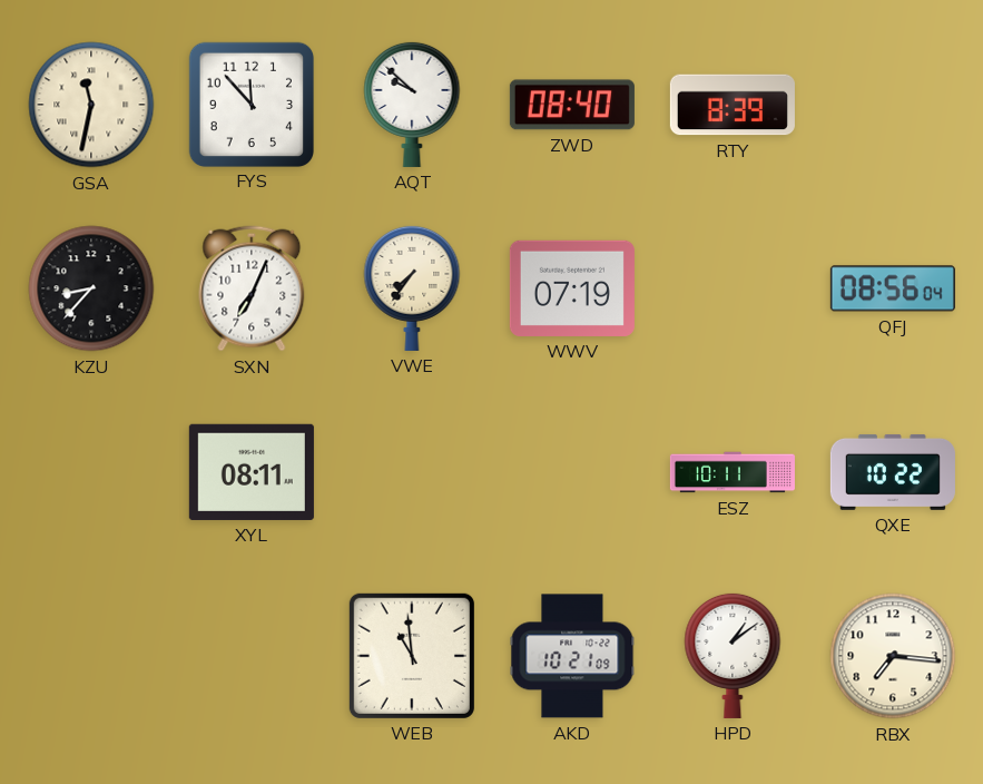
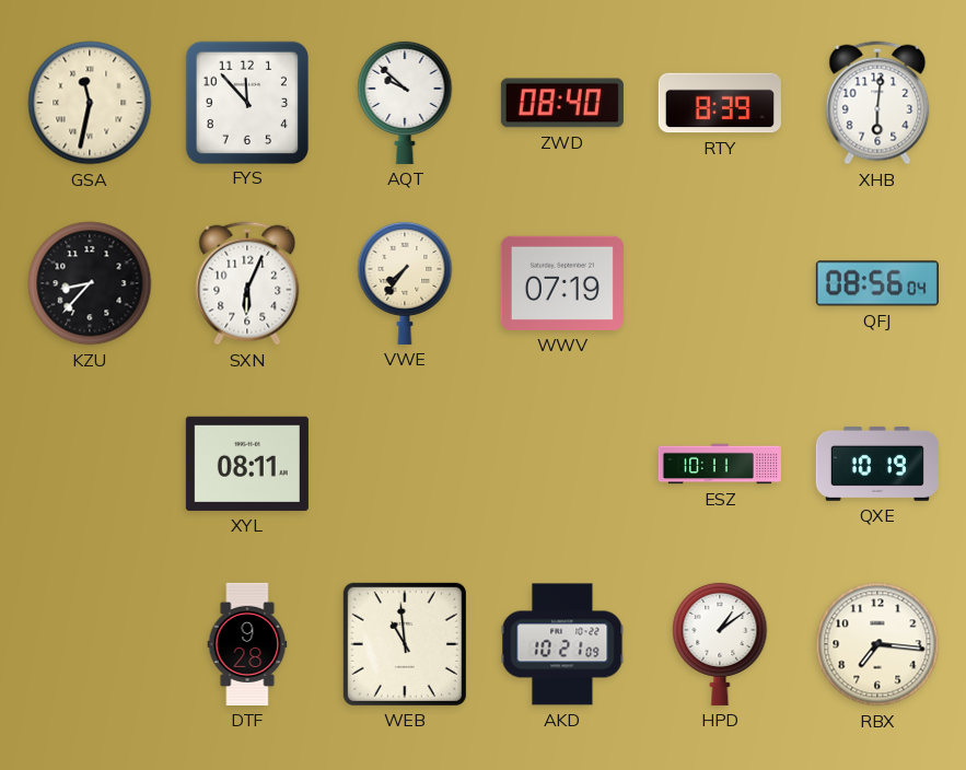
XHB: none -> 6:01
SXN: 7:04 -> 6:04
QXE: 10:22 -> 10:19
DTF: none -> 9:28
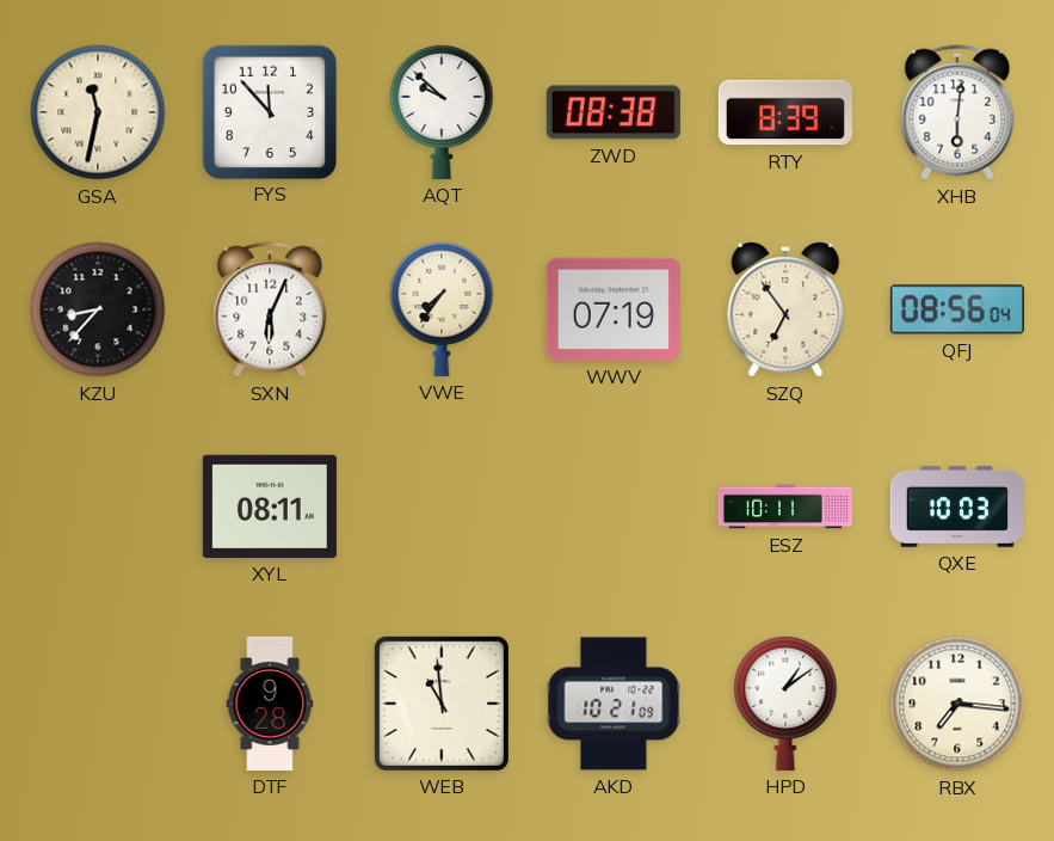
ZWD: 08:40 -> 08:38
SZQ: none -> 6:54
QXE: 10:19 -> 10:03
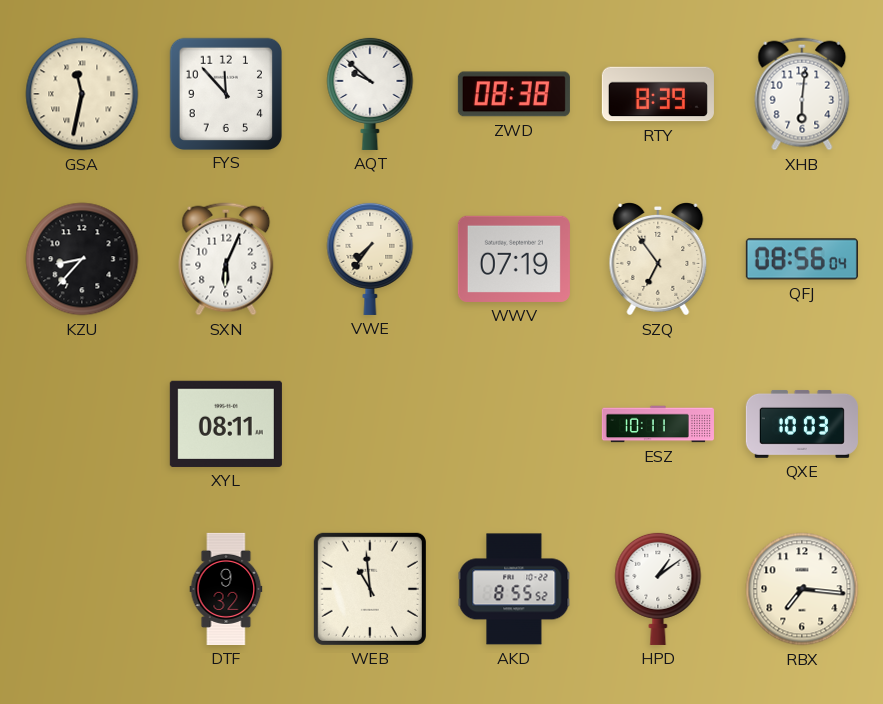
DTF: 9:28 -> 9:32
AKD: 10:21 -> 8:55
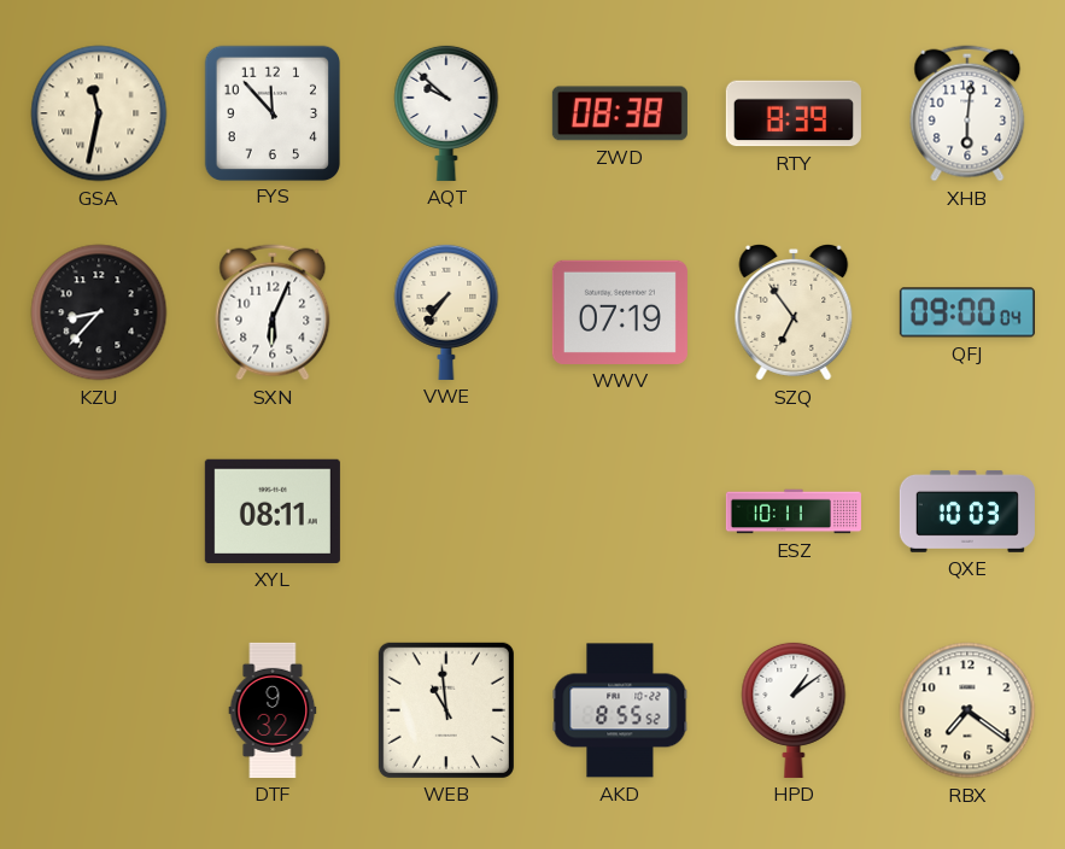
QFJ: 08:56 -> 09:00
RBX: 7:16 -> 7:21
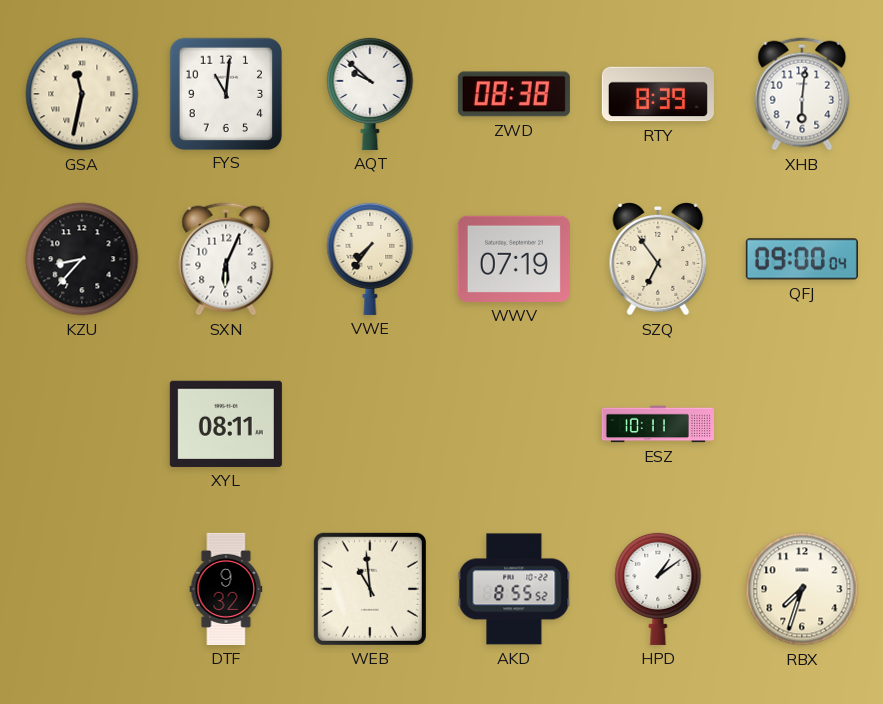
FYS: 11:53 -> 11:01
QXE: 10:03 -> none
RBX: 7:21 -> 7:33
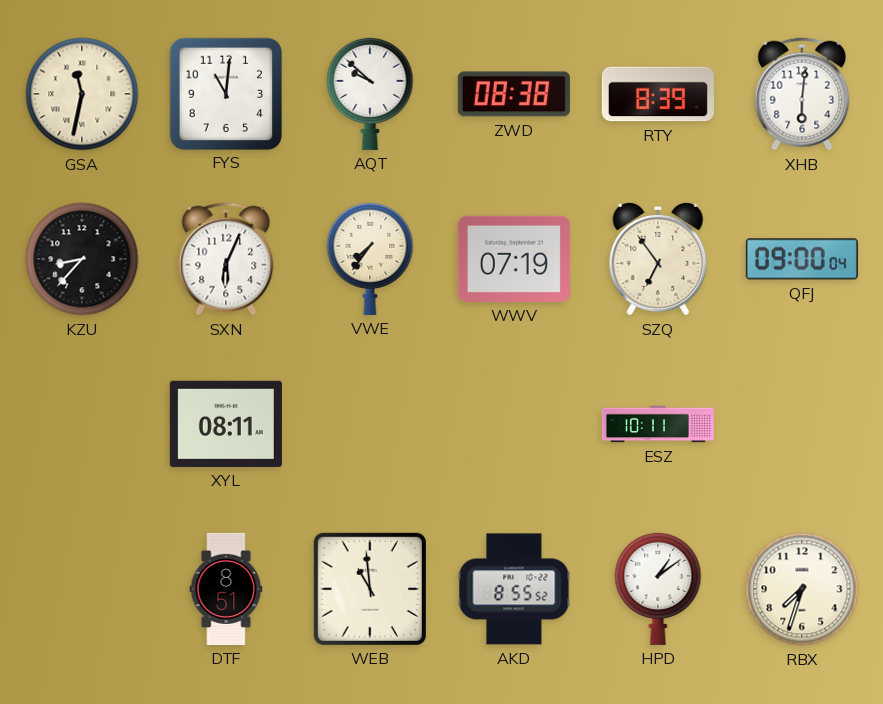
DTF: 9:32 -> 8:51
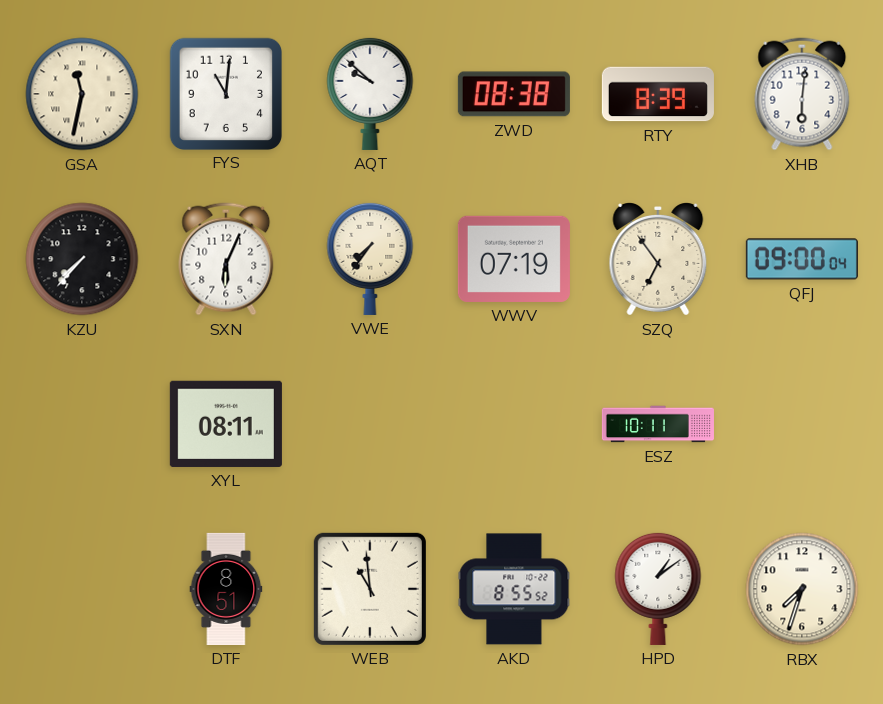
KZU: 8:37 -> 7:37
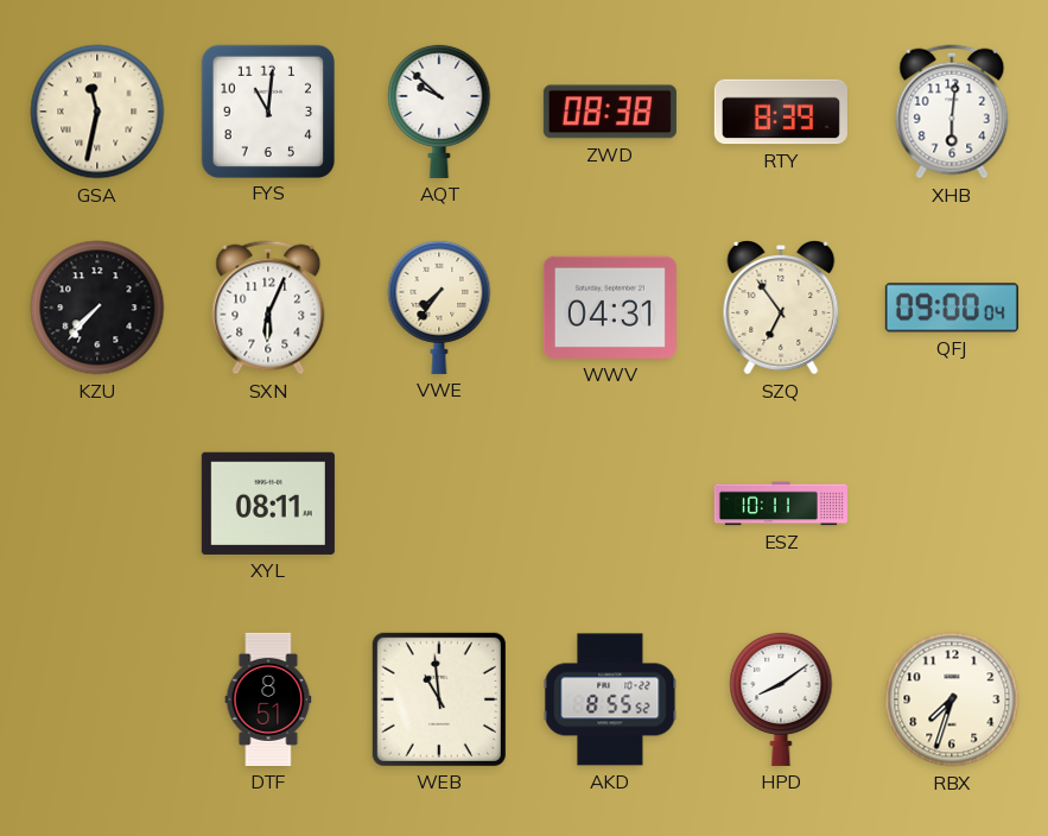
WWV: 07:19 -> 04:31
HPD: 1:09 -> 8:09
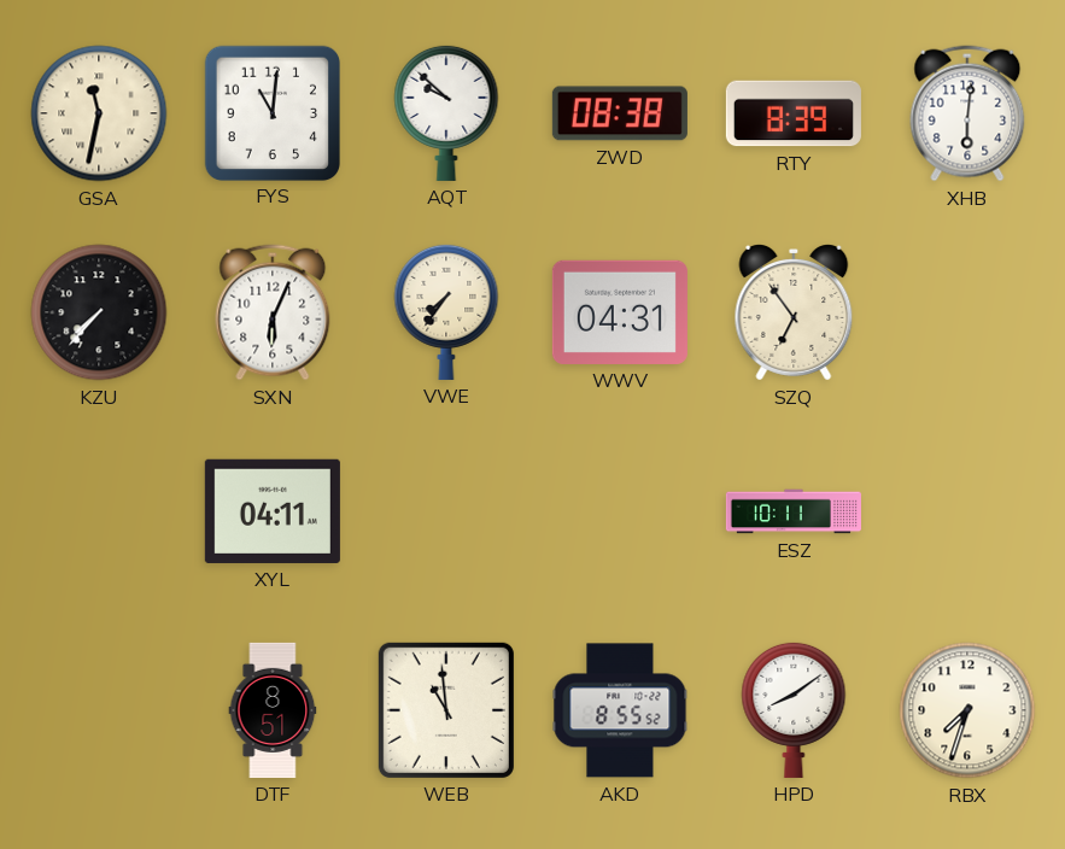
QFJ: 09:00 -> none
XYL: 08:11 -> 04:11
